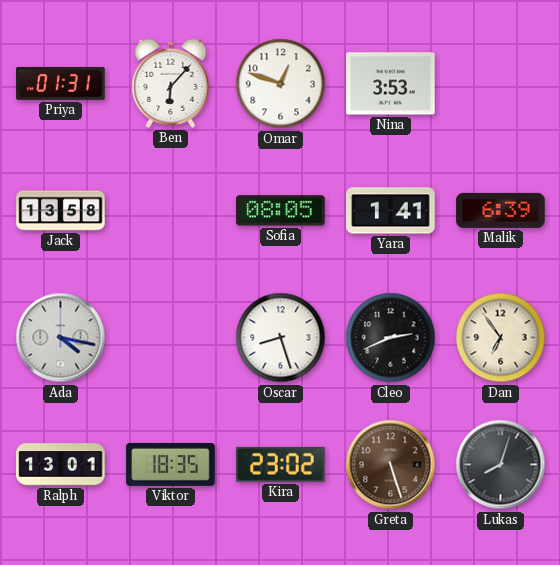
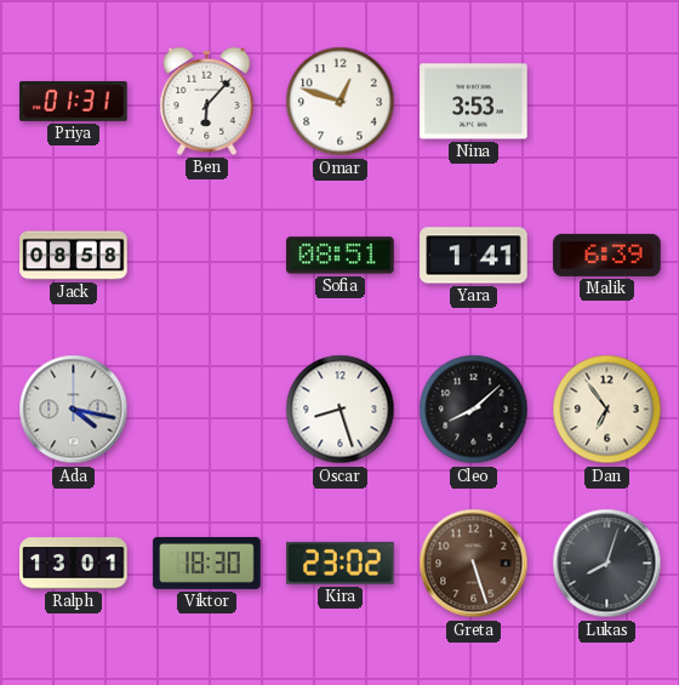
Jack: 13:58 -> 08:58
Sofia: 08:05 -> 08:51
Cleo: 2:41 -> 8:08
Viktor: 18:35 -> 18:30
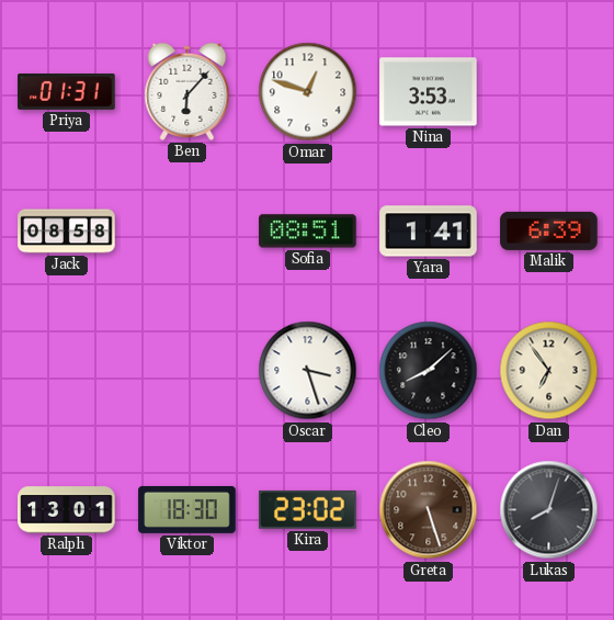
Ada: 4:17 -> none
Oscar: 8:27 -> 3:27
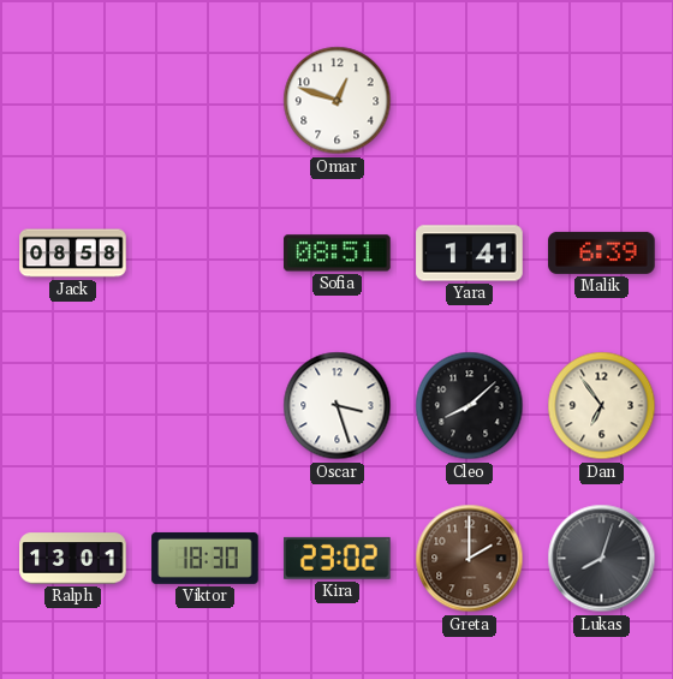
Priya: 01:31 -> none
Ben: 6:07 -> none
Nina: 3:53 -> none
Greta: 5:27 -> 2:00
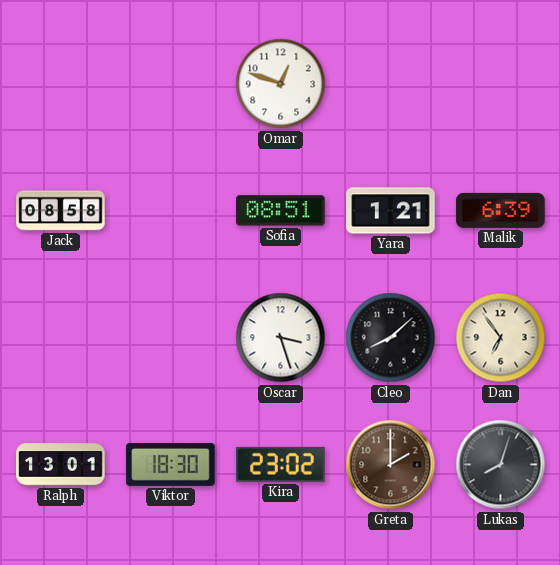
Yara: 1:41 -> 1:21
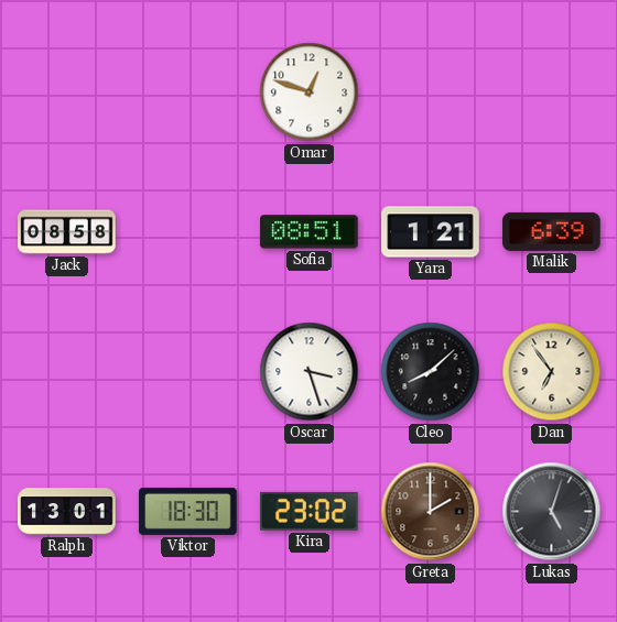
Lukas: 8:03 -> 5:03
